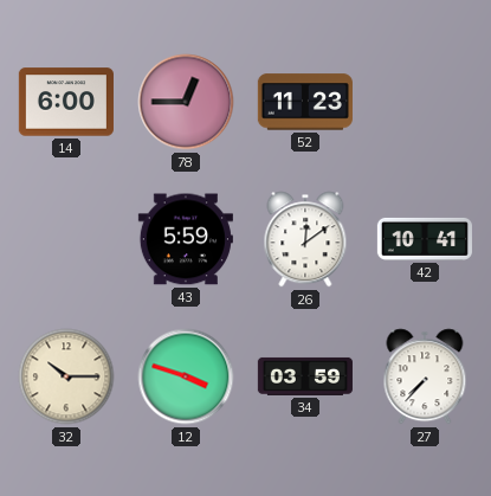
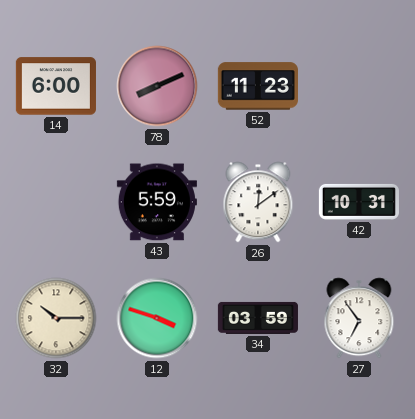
78: 12:45 -> 8:11
42: 10:41 -> 10:31
27: 7:37 -> 6:54
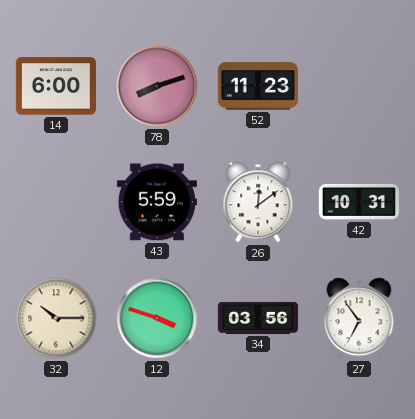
78: 8:11 -> 8:12
34: 03:59 -> 03:56
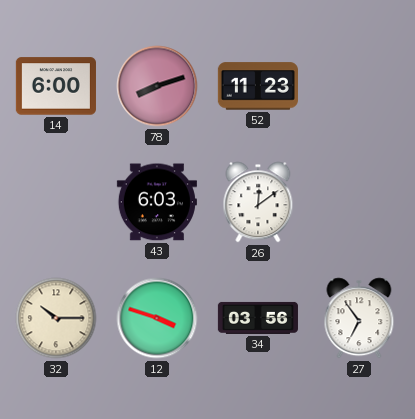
43: 5:59 -> 6:03
42: 10:31 -> none
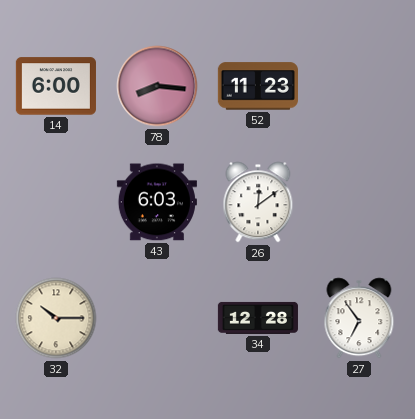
78: 8:12 -> 8:16
12: 3:48 -> none
34: 03:56 -> 12:28
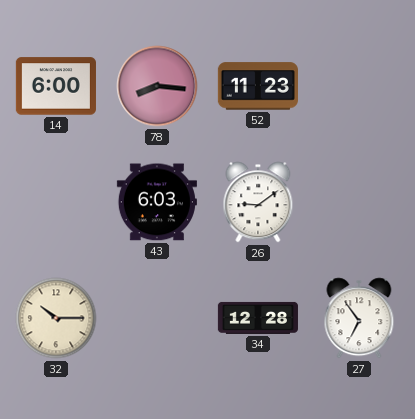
26: 12:09 -> 9:09
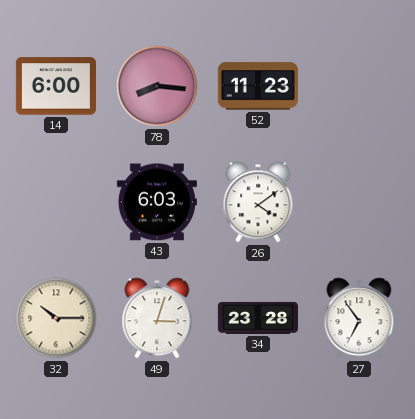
26: 9:09 -> 4:09
49: none -> 3:03
34: 12:28 -> 23:28
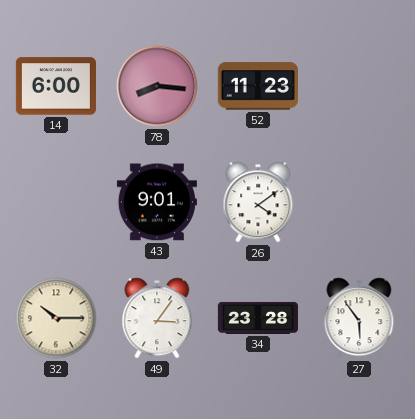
43: 6:03 -> 9:01
49: 3:03 -> 3:06
27: 6:54 -> 5:54
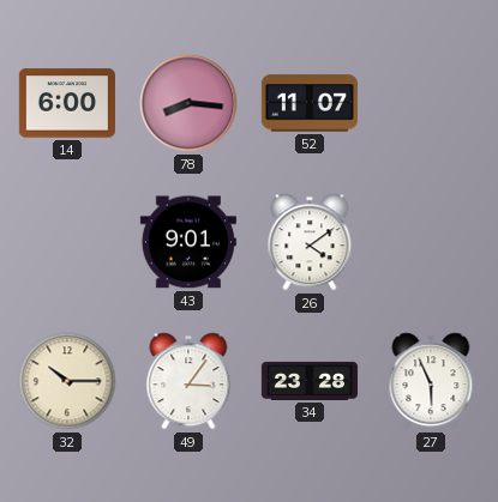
52: 11:23 -> 11:07
27: 5:54 -> 5:56
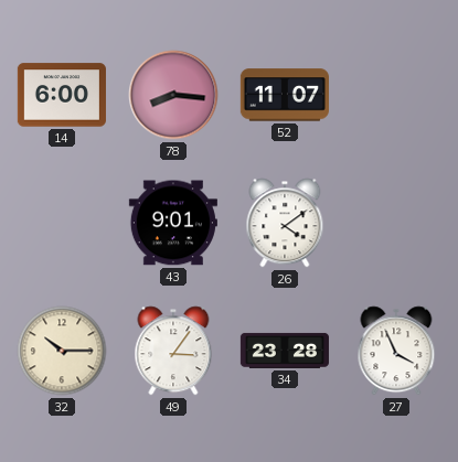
27: 5:56 -> 3:56
